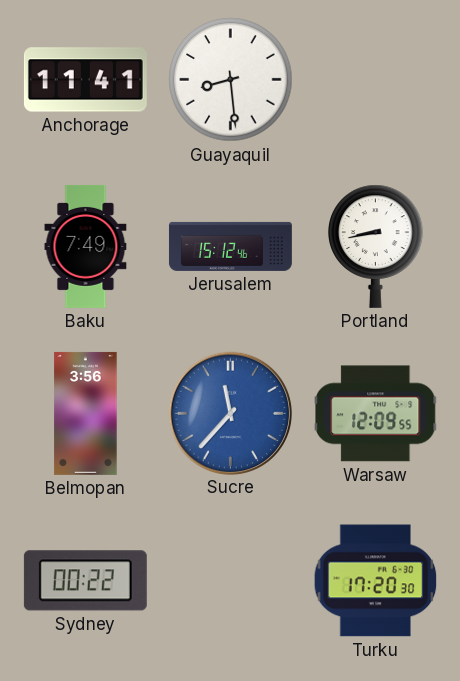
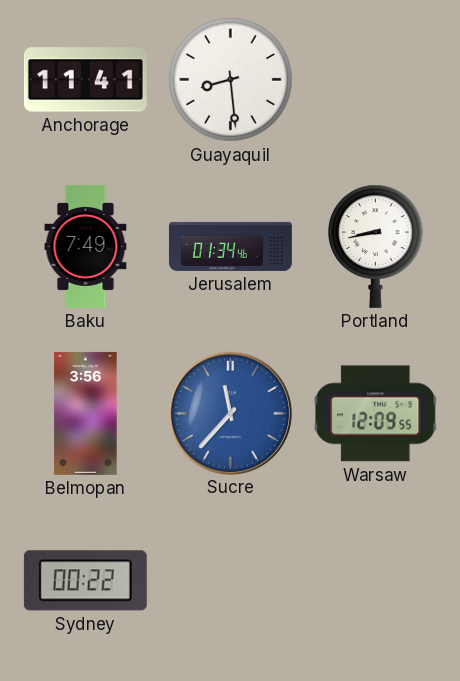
Jerusalem: 15:12 -> 01:34
Turku: 17:20 -> none
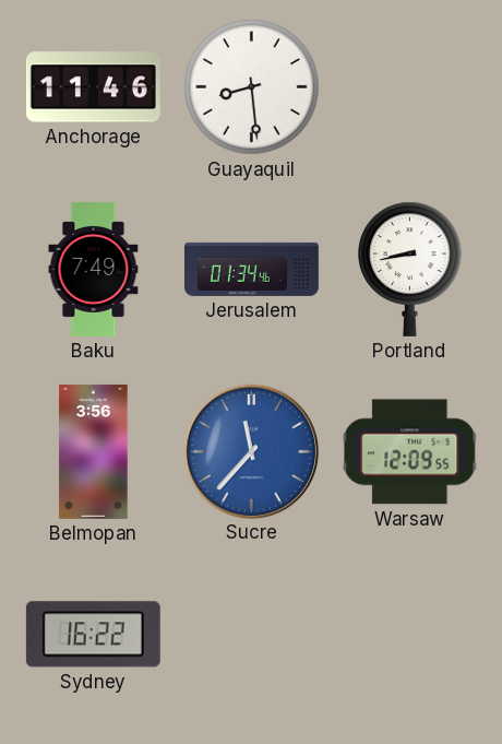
Anchorage: 11:41 -> 11:46
Sydney: 00:22 -> 16:22
